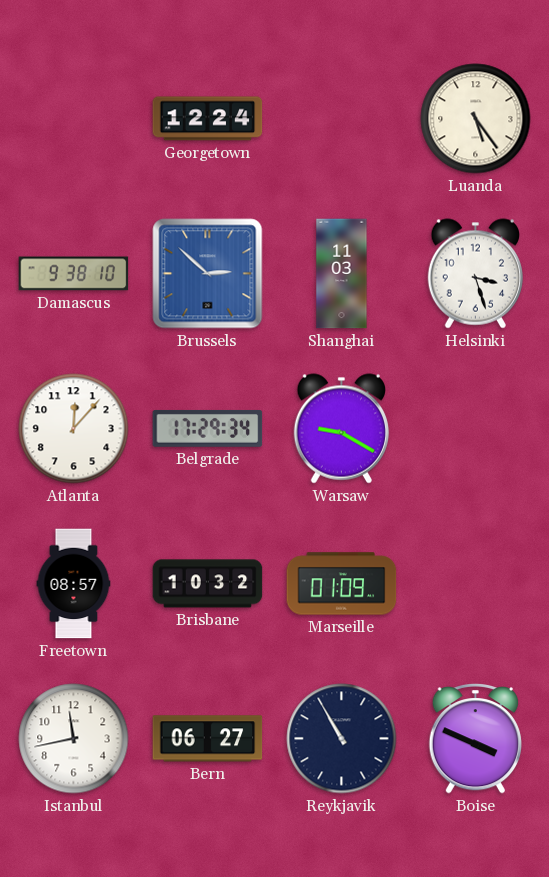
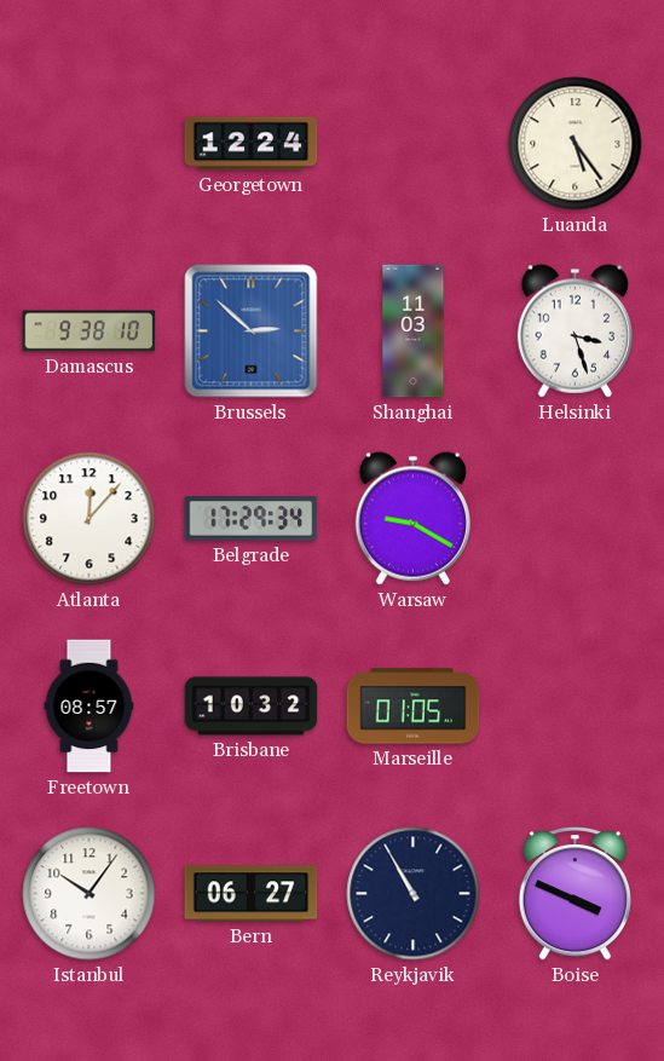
Marseille: 01:09 -> 01:05
Istanbul: 11:43 -> 10:06
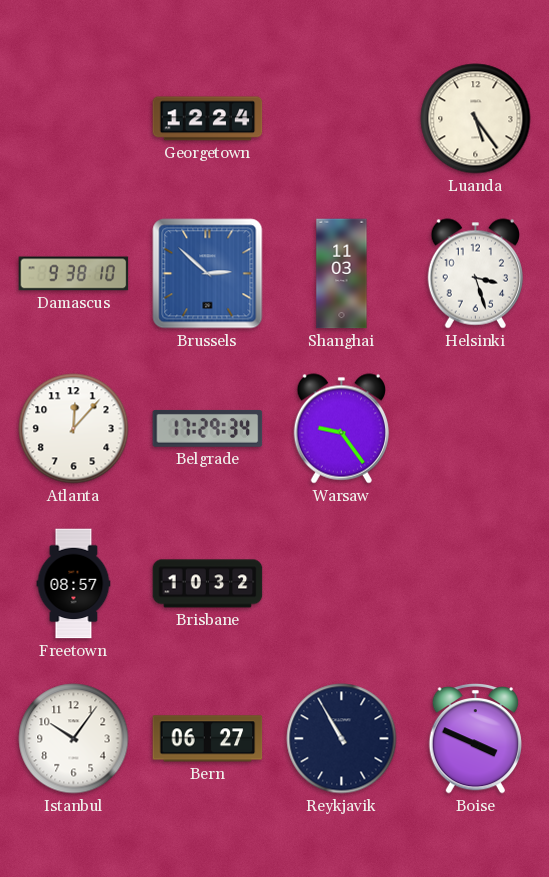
Warsaw: 9:20 -> 9:24
Marseille: 01:05 -> none
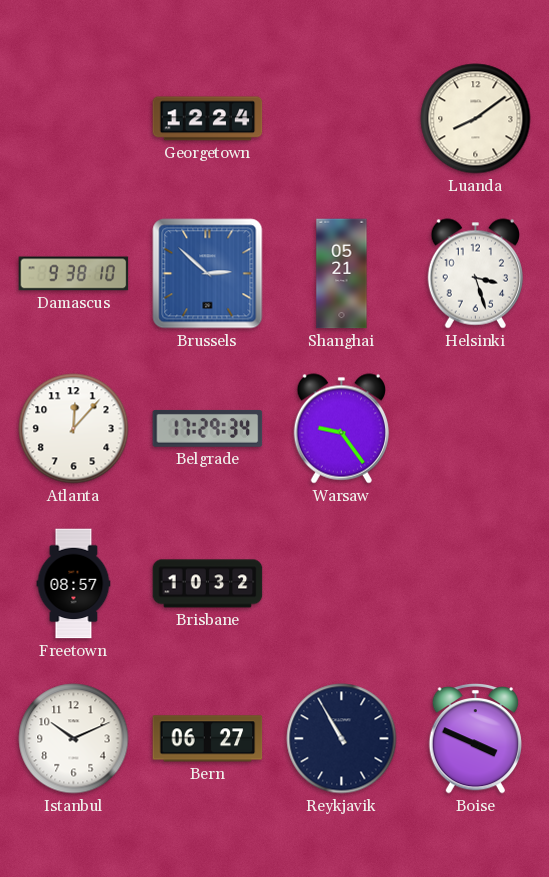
Luanda: 5:24 -> 8:09
Shanghai: 11:03 -> 05:21
Istanbul: 10:06 -> 10:11
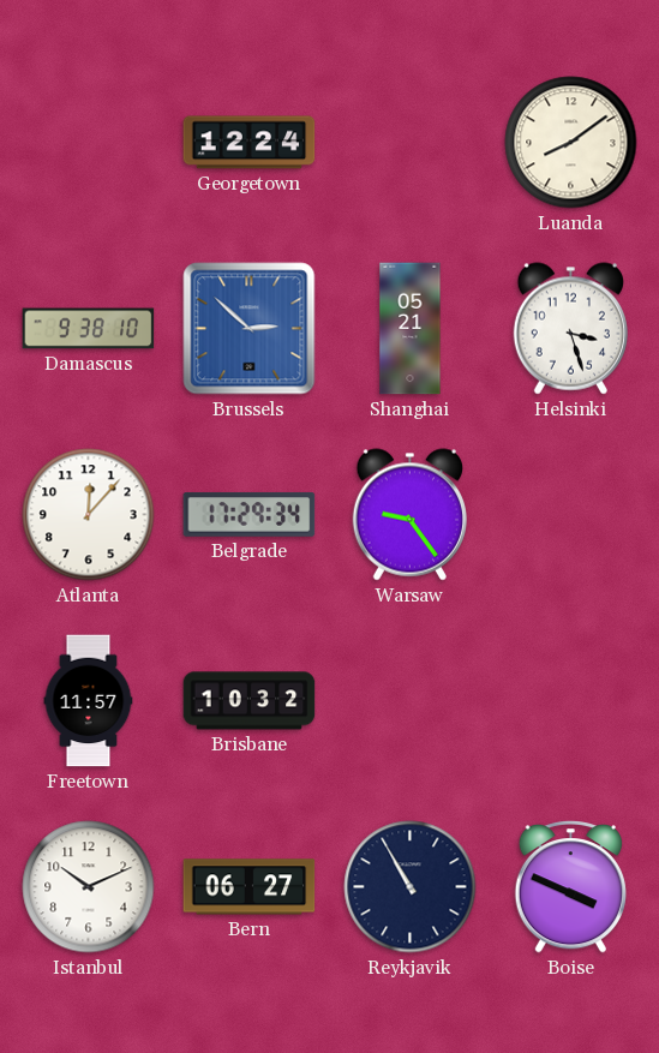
Freetown: 08:57 -> 11:57
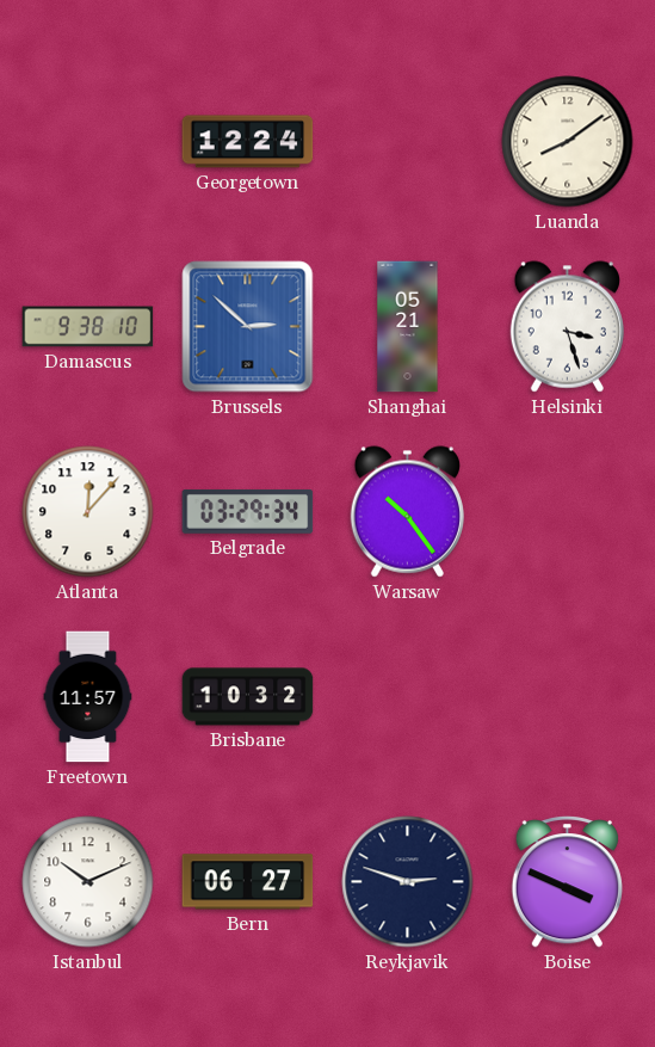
Belgrade: 17:29 -> 03:29
Warsaw: 9:24 -> 10:24
Reykjavik: 10:55 -> 2:48
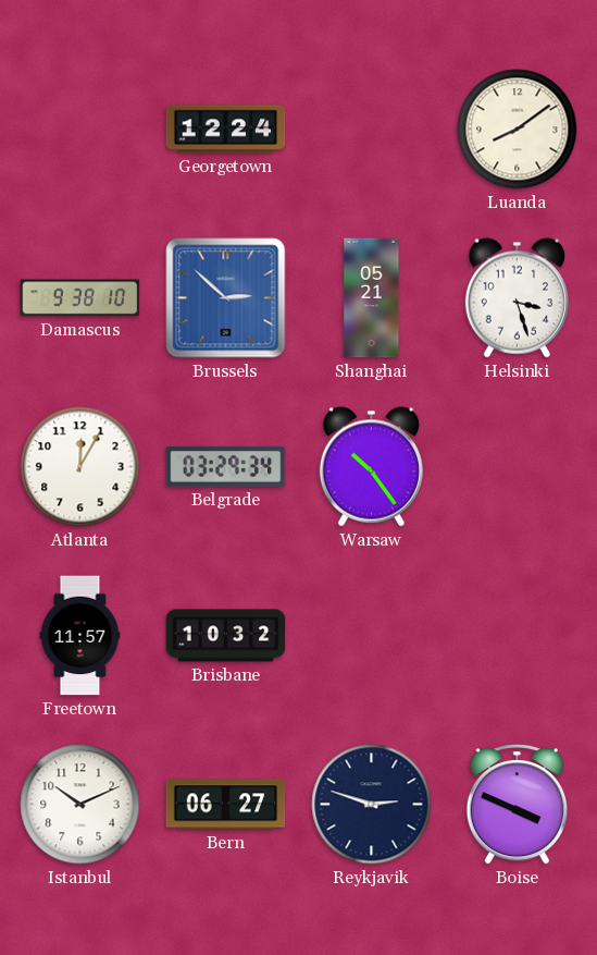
Atlanta: 12:07 -> 12:05
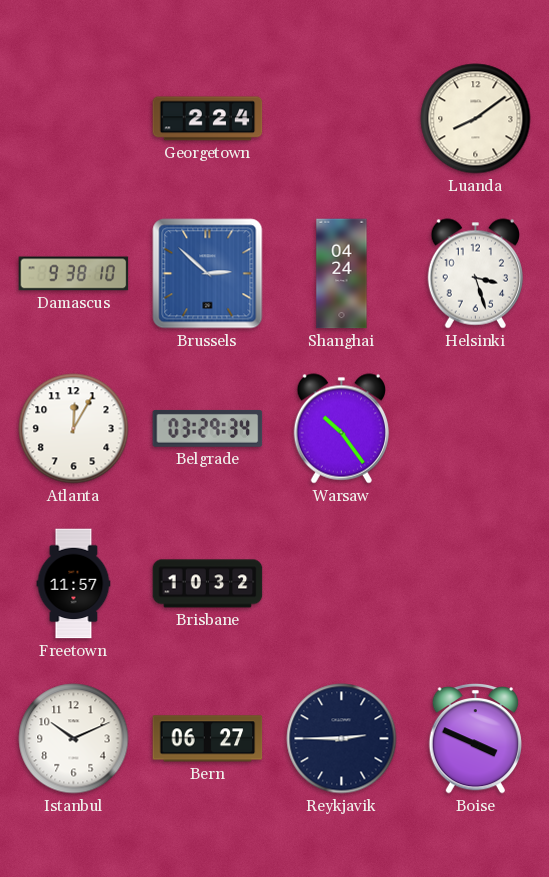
Georgetown: 12:24 -> 2:24
Shanghai: 05:21 -> 04:24
Reykjavik: 2:48 -> 2:45
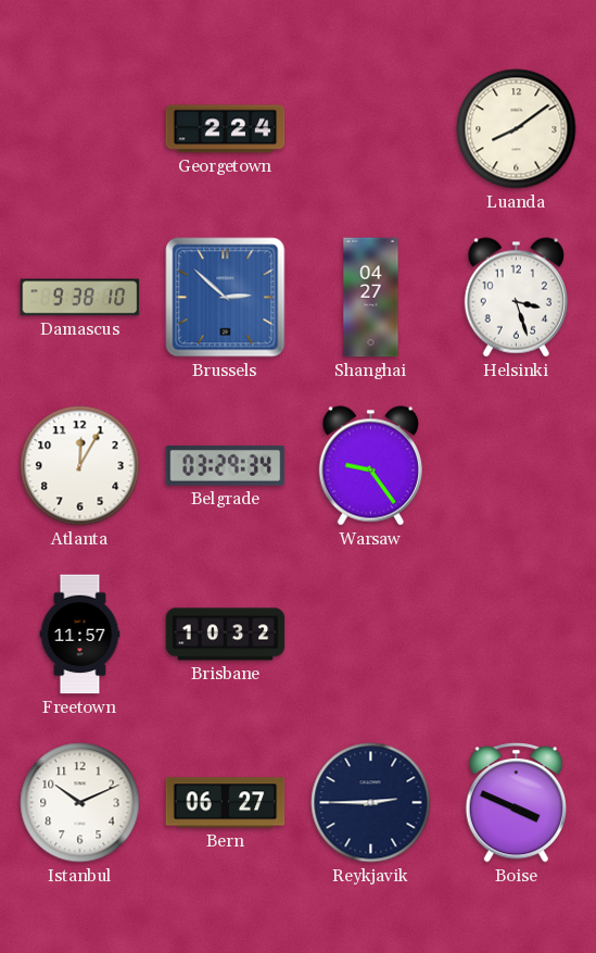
Shanghai: 04:24 -> 04:27
Warsaw: 10:24 -> 9:24
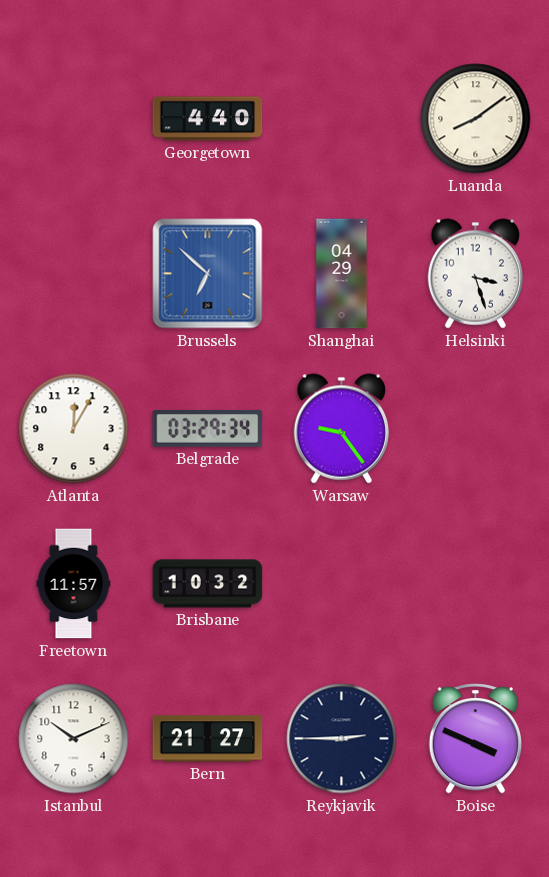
Georgetown: 2:24 -> 4:40
Damascus: 9:38 -> none
Brussels: 2:52 -> 6:52
Shanghai: 04:27 -> 04:29
Bern: 06:27 -> 21:27
